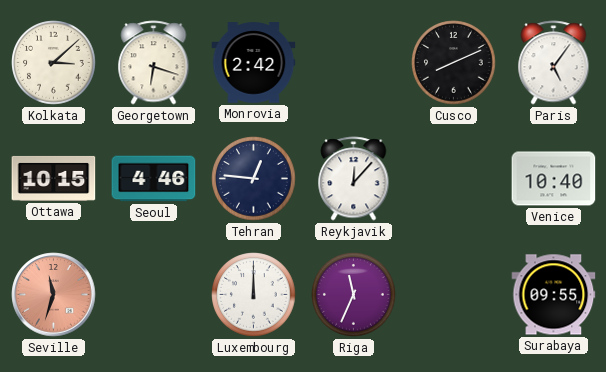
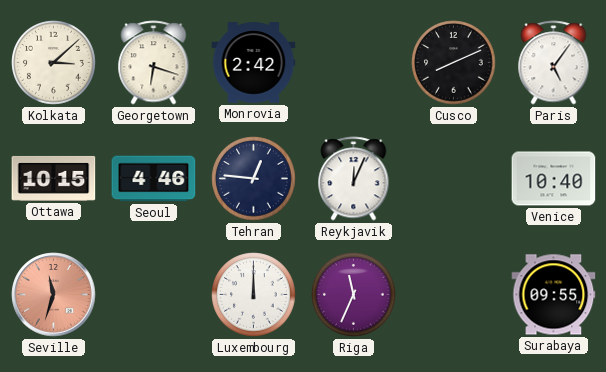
Reykjavik: 12:07 -> 12:04
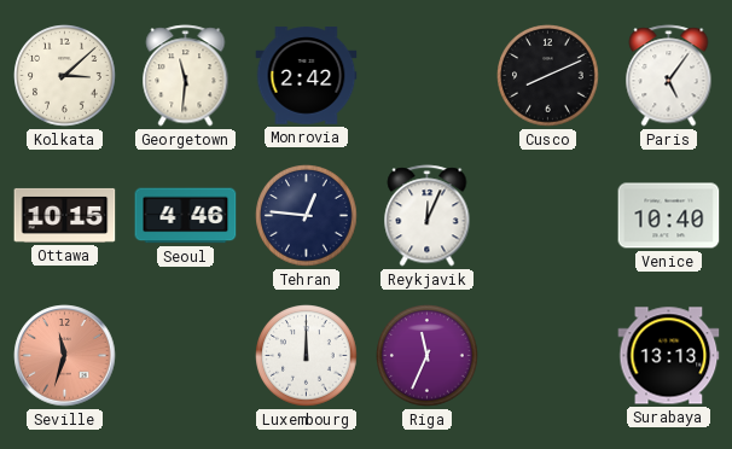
Georgetown: 6:18 -> 11:31
Surabaya: 09:55 -> 13:13
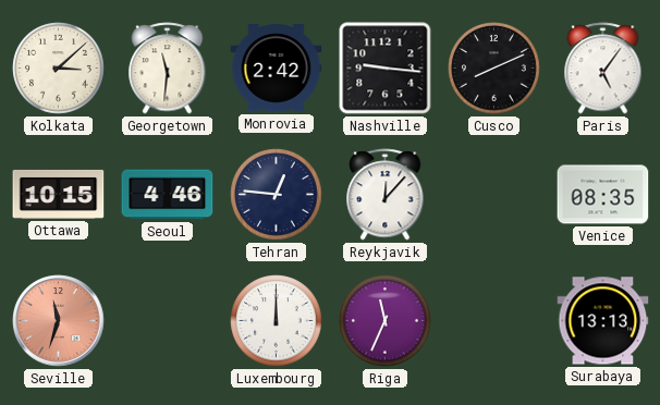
Nashville: none -> 9:16
Reykjavik: 12:04 -> 12:07
Venice: 10:40 -> 08:35
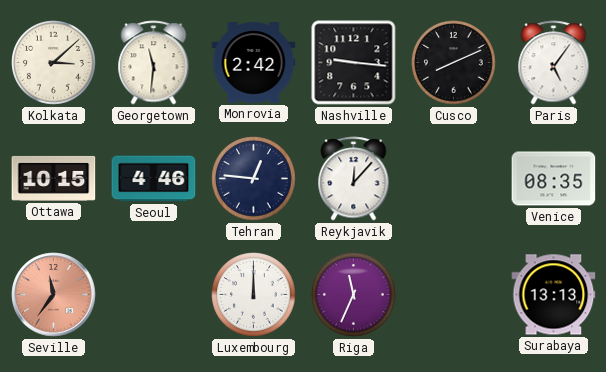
Seville: 11:33 -> 11:36
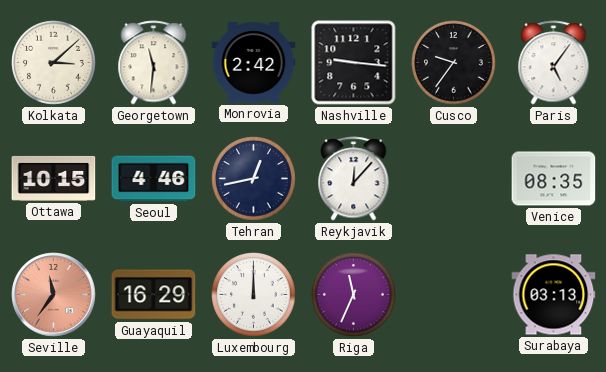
Cusco: 8:11 -> 9:36
Tehran: 12:46 -> 12:43
Guayaquil: none -> 16:29
Surabaya: 13:13 -> 03:13
